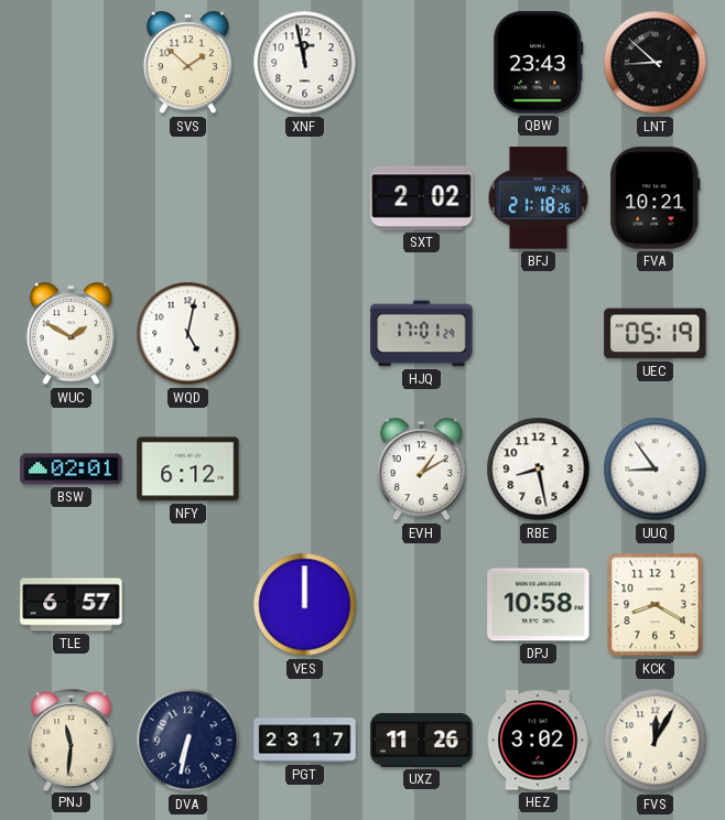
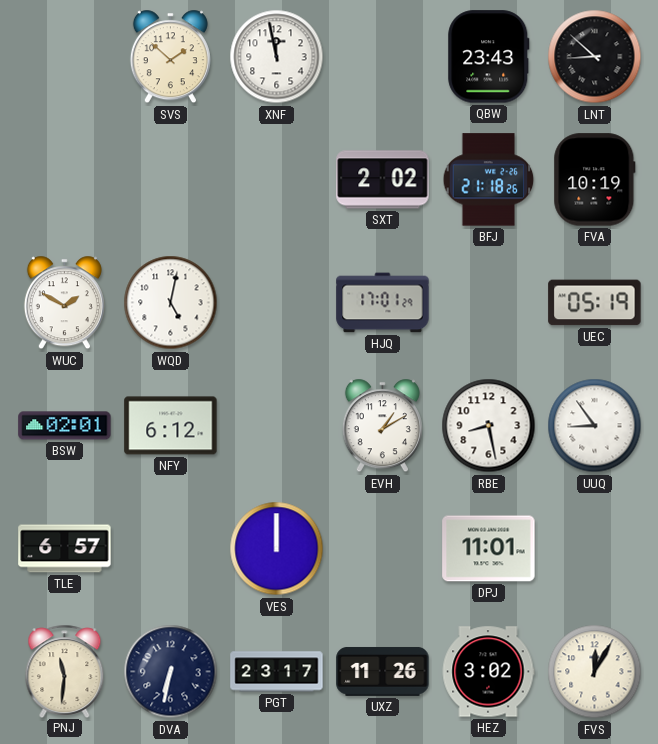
FVA: 10:21 -> 10:19
DPJ: 10:58 -> 11:01
KCK: 8:20 -> none
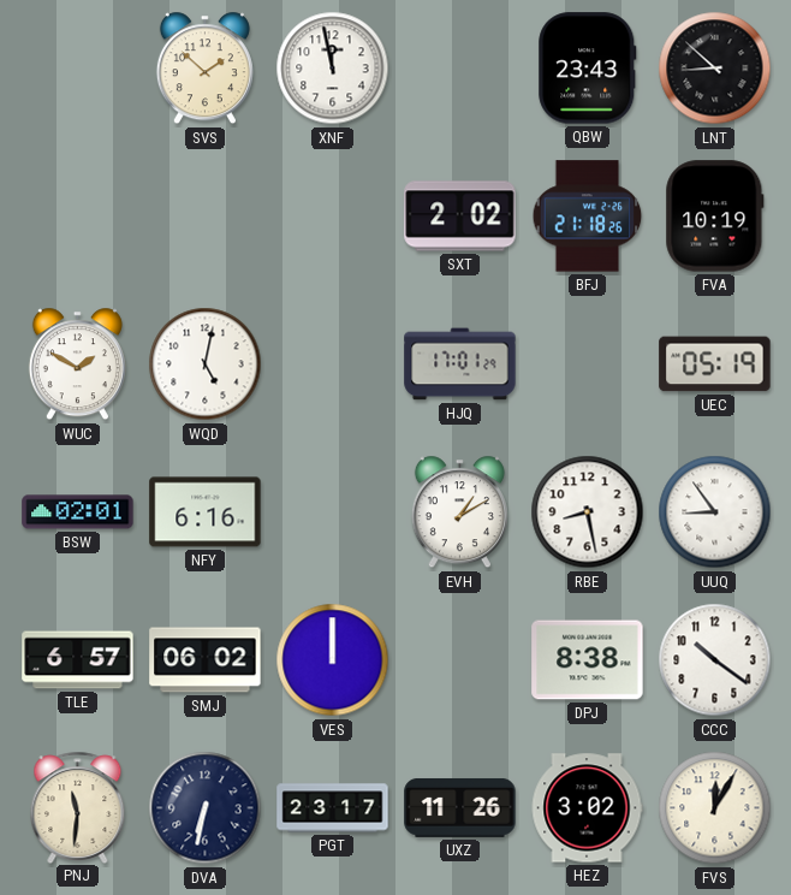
NFY: 6:12 -> 6:16
SMJ: none -> 06:02
DPJ: 11:01 -> 8:38
CCC: none -> 10:21
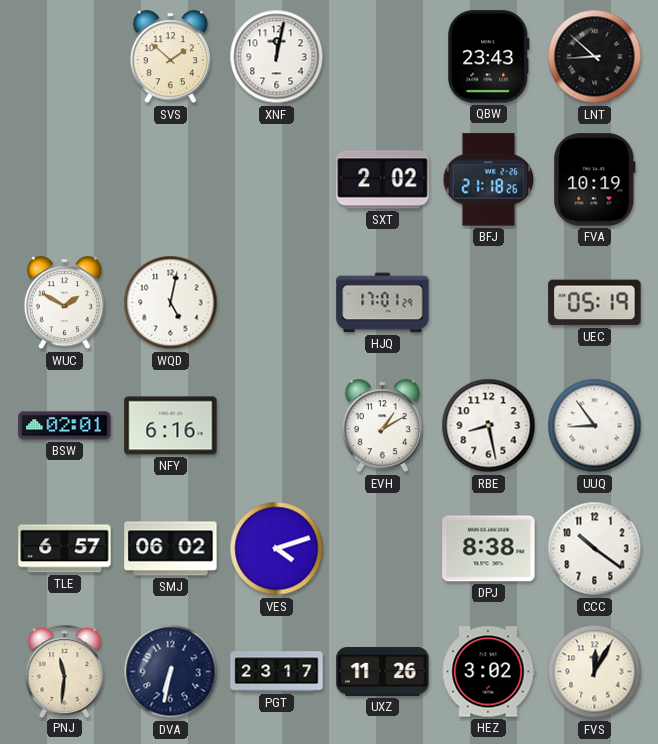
XNF: 11:58 -> 12:02
VES: 12:00 -> 4:12
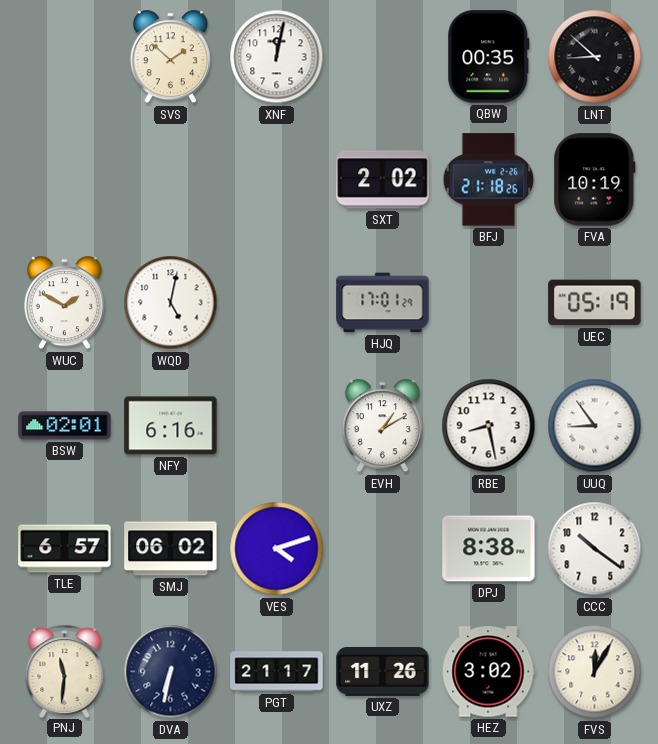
QBW: 23:43 -> 00:35
PGT: 23:17 -> 21:17
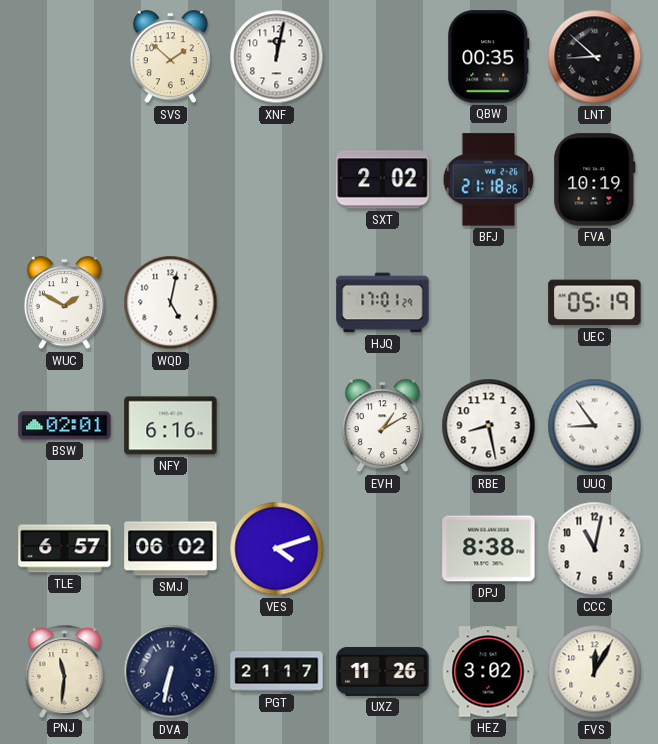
CCC: 10:21 -> 11:02
